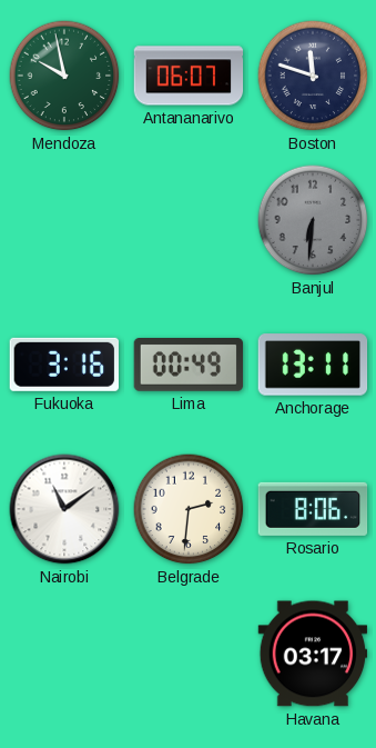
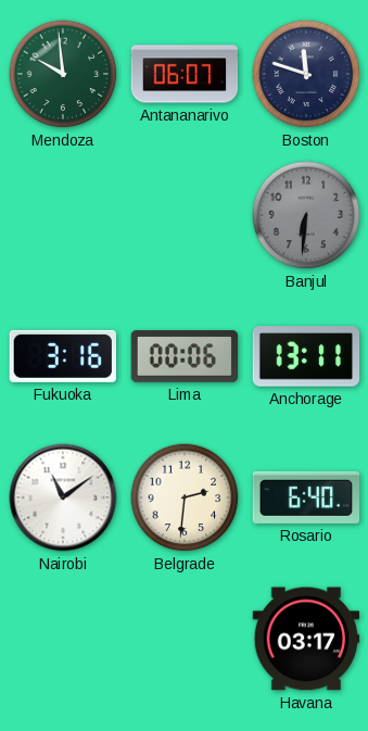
Mendoza: 9:58 -> 9:59
Lima: 00:49 -> 00:06
Rosario: 8:06 -> 6:40
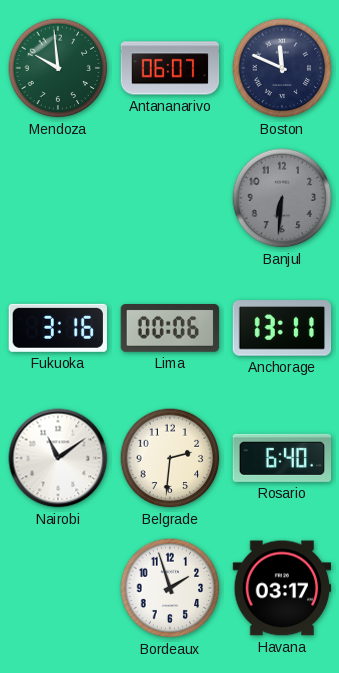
Boston: 11:48 -> 11:49
Bordeaux: none -> 1:57
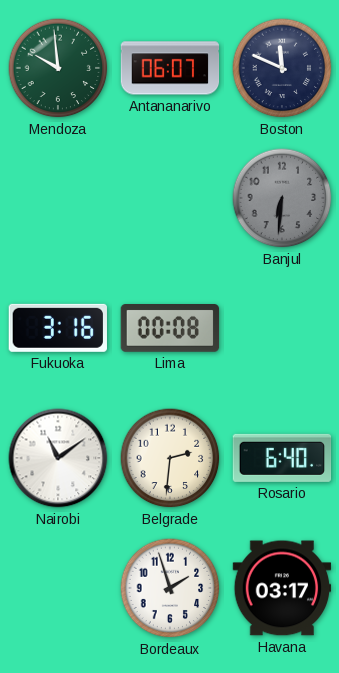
Lima: 00:06 -> 00:08
Anchorage: 13:11 -> none
